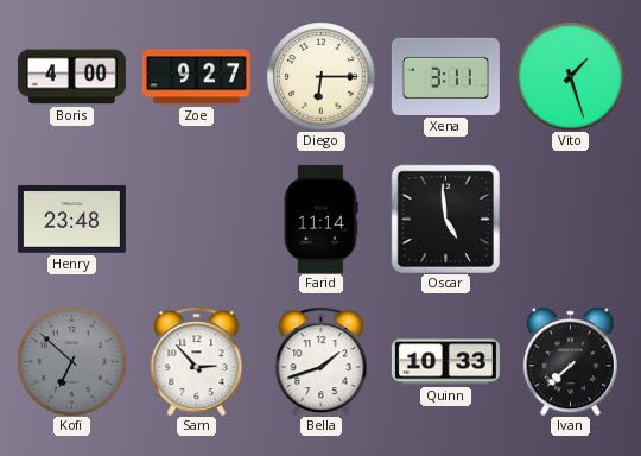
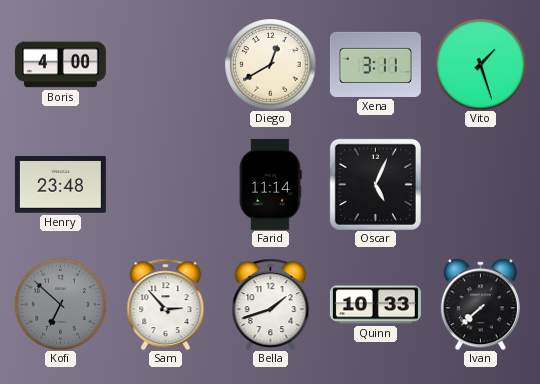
Zoe: 9:27 -> none
Diego: 6:15 -> 12:40
Oscar: 4:59 -> 5:04
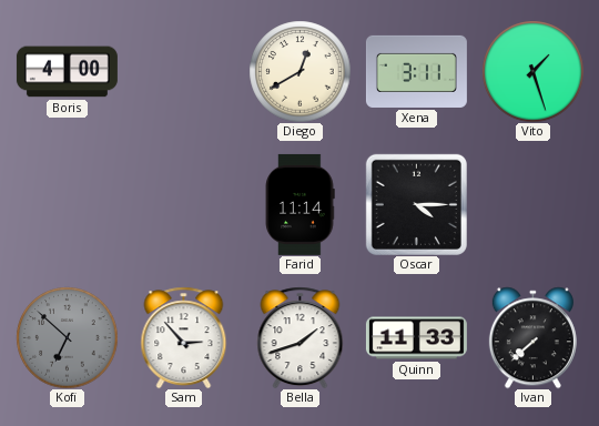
Henry: 23:48 -> none
Oscar: 5:04 -> 4:15
Quinn: 10:33 -> 11:33
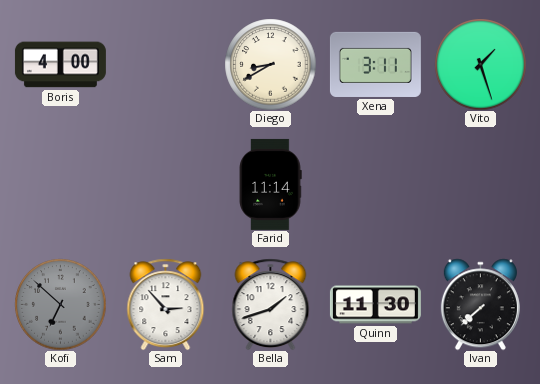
Diego: 12:40 -> 8:40
Oscar: 4:15 -> none
Quinn: 11:33 -> 11:30
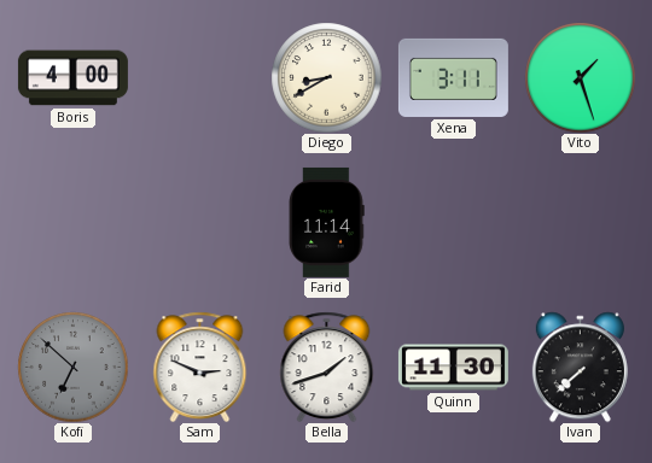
Sam: 2:53 -> 2:49
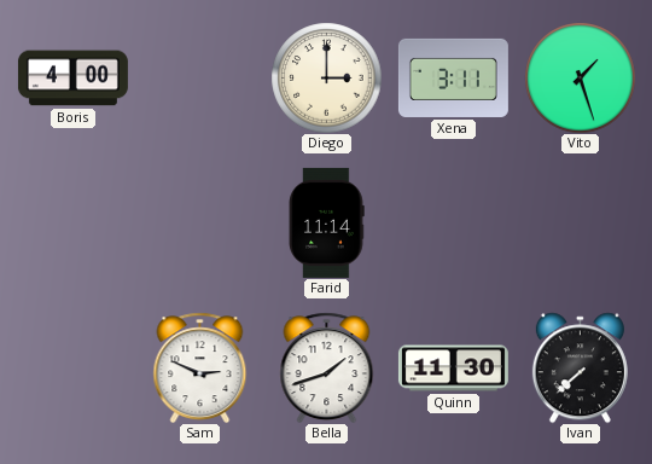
Diego: 8:40 -> 3:00
Kofi: 6:52 -> none
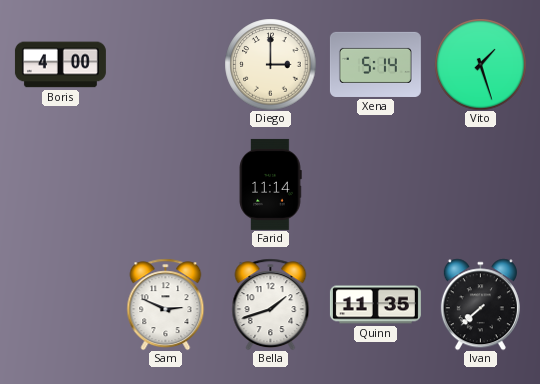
Xena: 3:11 -> 5:14
Quinn: 11:30 -> 11:35
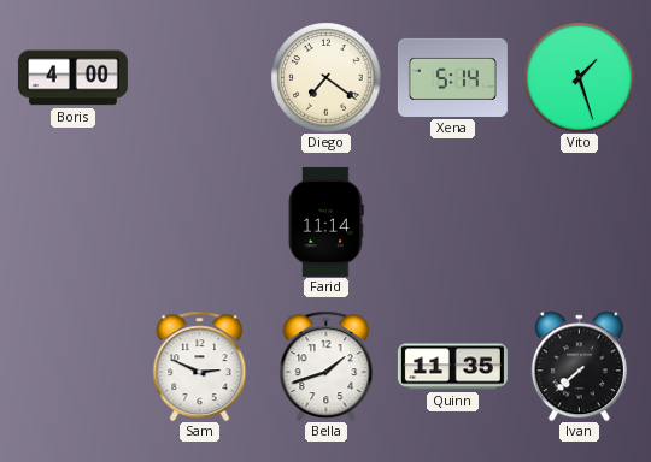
Diego: 3:00 -> 7:21
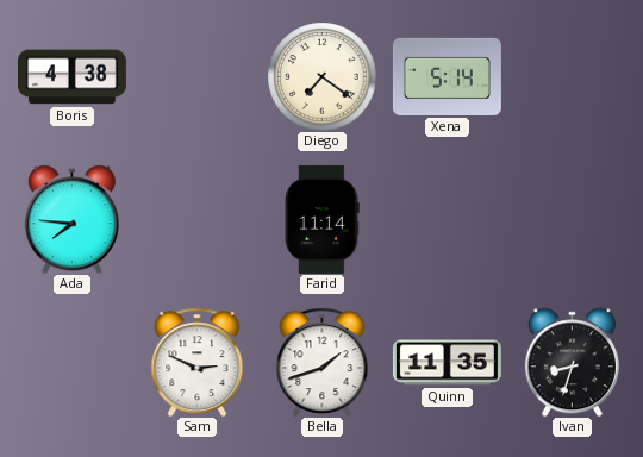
Boris: 4:00 -> 4:38
Vito: 1:27 -> none
Ada: none -> 7:46
Ivan: 7:38 -> 8:33
